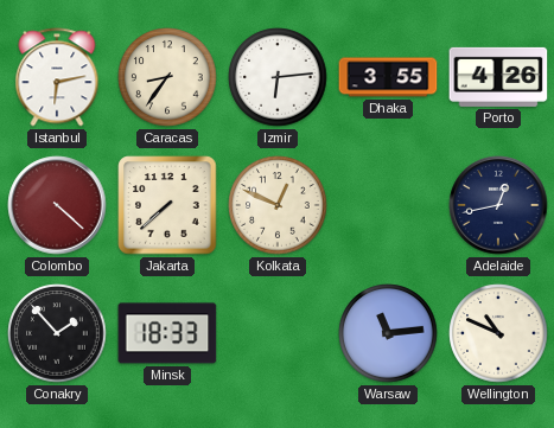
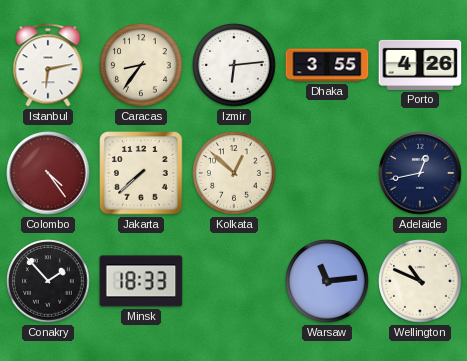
Colombo: 4:22 -> 4:24
Kolkata: 12:49 -> 12:52
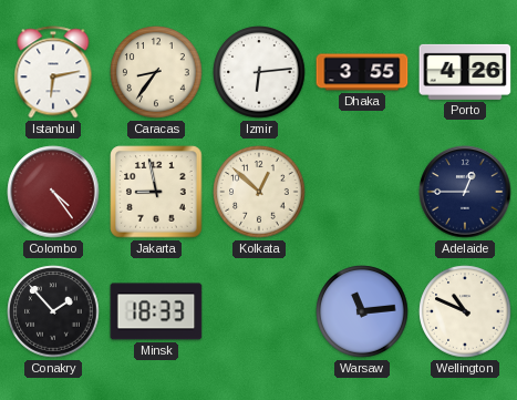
Jakarta: 7:38 -> 8:58
Adelaide: 12:43 -> 12:45
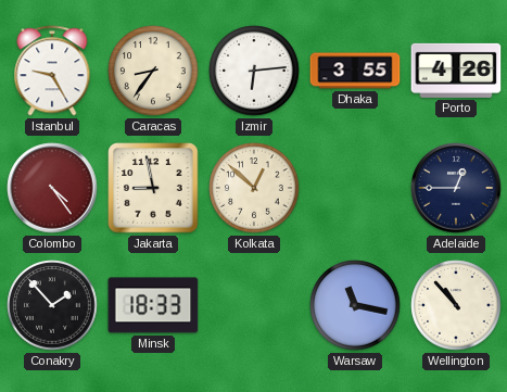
Istanbul: 6:13 -> 9:25
Warsaw: 11:14 -> 11:17
Wellington: 10:49 -> 10:53
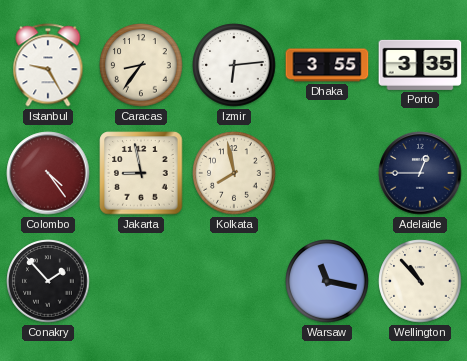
Porto: 4:26 -> 3:35
Kolkata: 12:52 -> 7:58
Minsk: 18:33 -> none
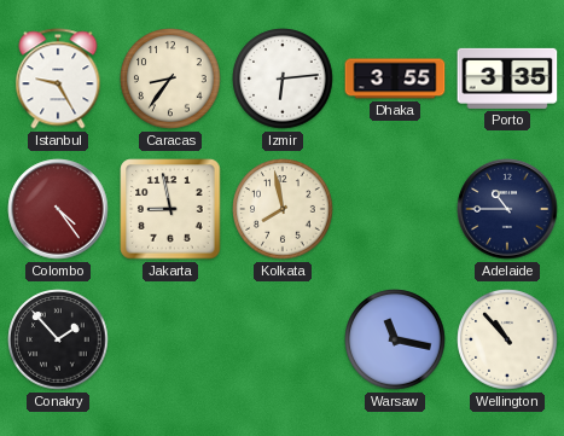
Adelaide: 12:45 -> 10:45
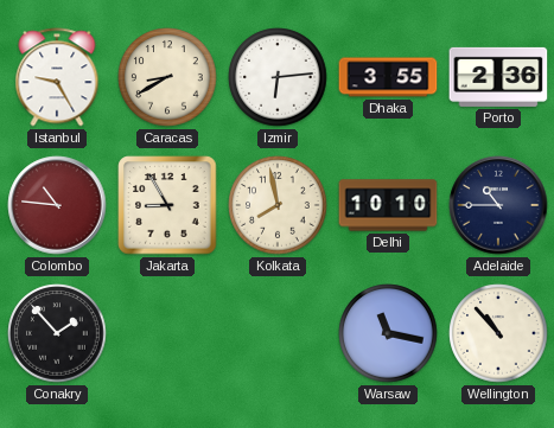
Caracas: 8:36 -> 8:40
Porto: 3:35 -> 2:36
Colombo: 4:24 -> 10:46
Jakarta: 8:58 -> 8:55
Delhi: none -> 10:10
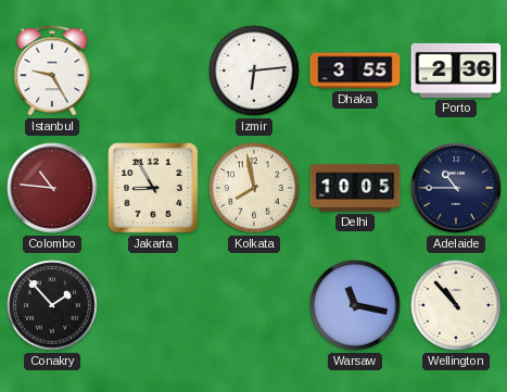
Caracas: 8:40 -> none
Delhi: 10:10 -> 10:05
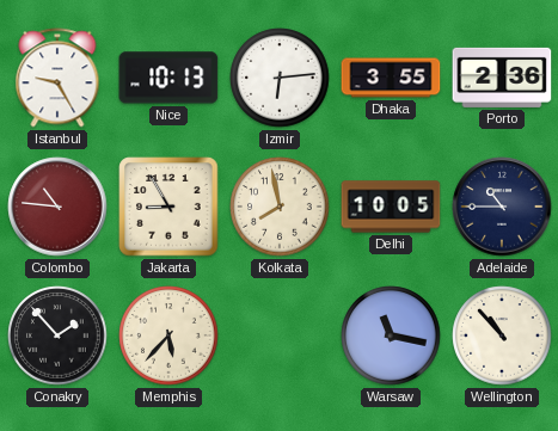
Nice: none -> 10:13
Memphis: none -> 5:37
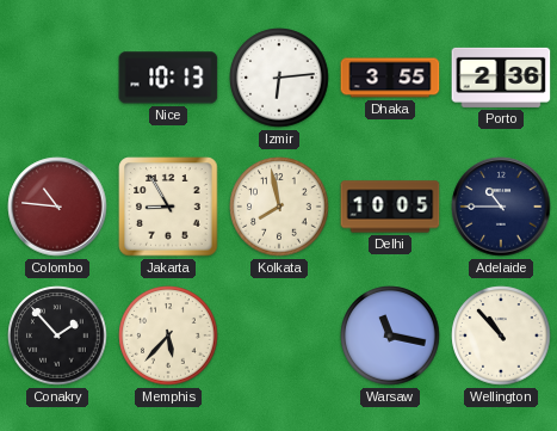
Istanbul: 9:25 -> none
